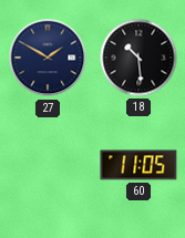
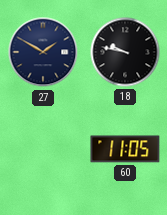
18: 10:29 -> 9:47
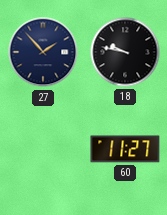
27: 1:50 -> 1:53
60: 11:05 -> 11:27
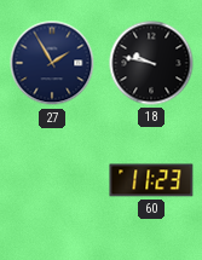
27: 1:53 -> 1:55
60: 11:27 -> 11:23
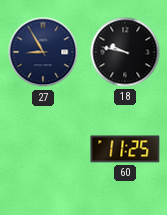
27: 1:55 -> 8:55
60: 11:23 -> 11:25
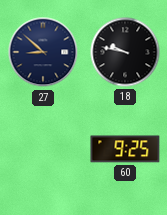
27: 8:55 -> 8:52
60: 11:25 -> 9:25
